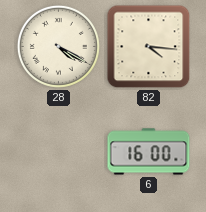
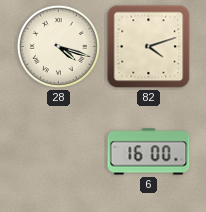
28: 4:20 -> 4:18
82: 4:16 -> 4:12
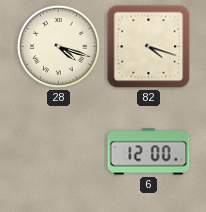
82: 4:12 -> 4:18
6: 16:00 -> 12:00
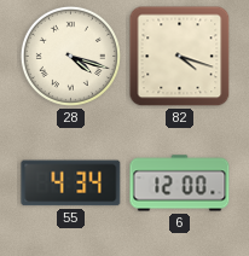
55: none -> 4:34
